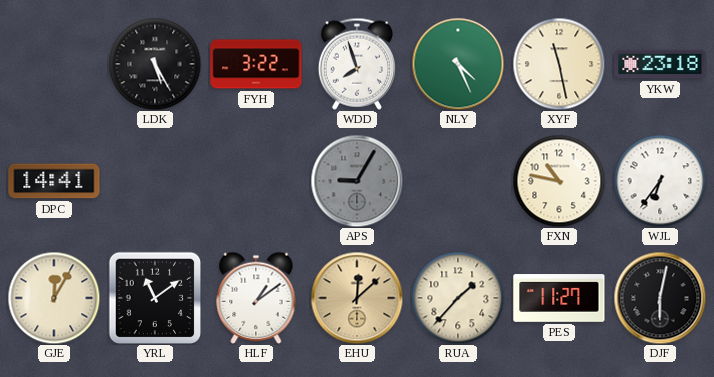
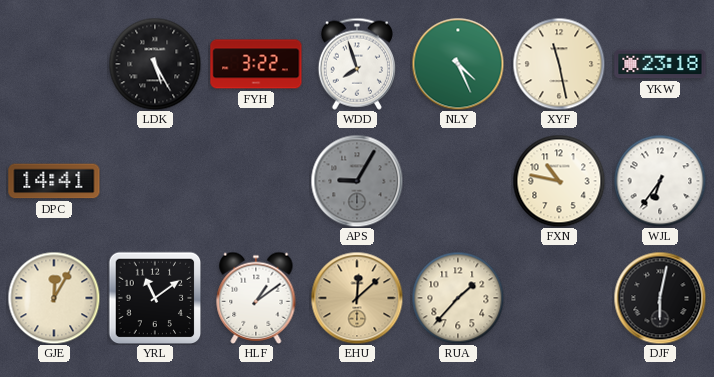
PES: 11:27 -> none
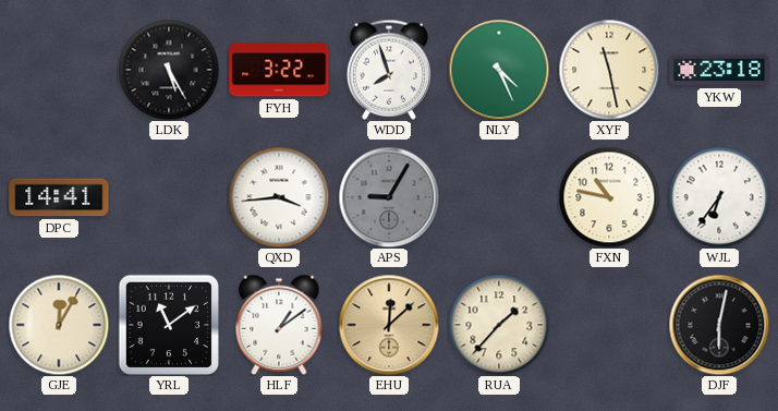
QXD: none -> 3:44
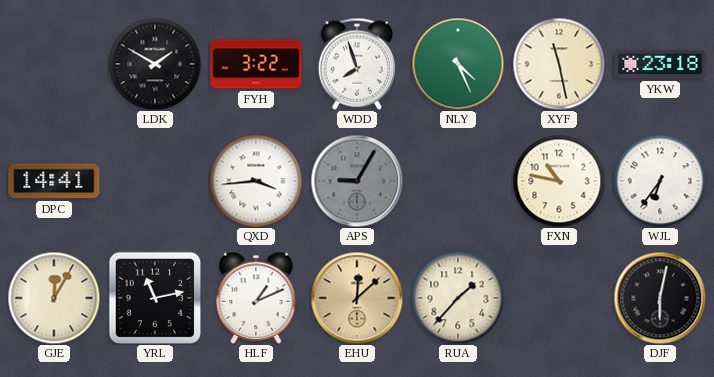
LDK: 5:25 -> 1:50
YRL: 11:09 -> 11:13
HLF: 1:09 -> 1:11
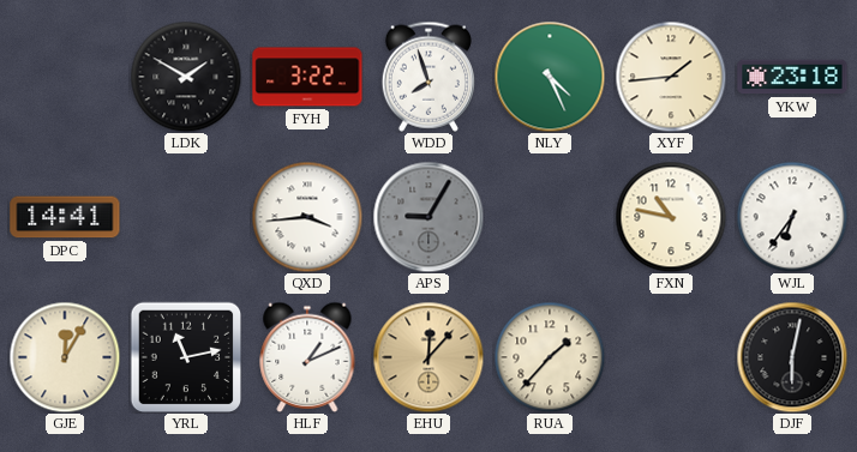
XYF: 11:28 -> 1:44
EHU: 12:08 -> 12:07
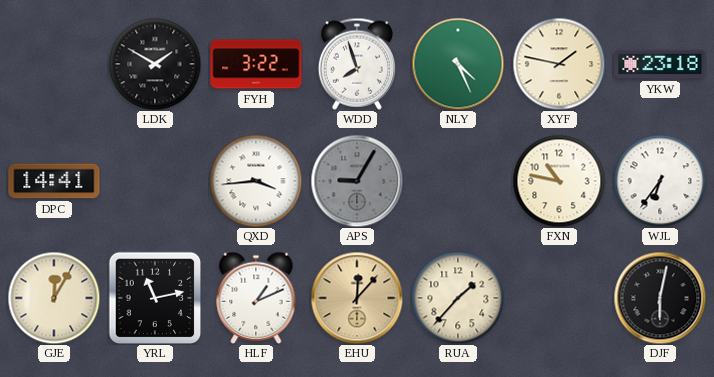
XYF: 1:44 -> 1:47
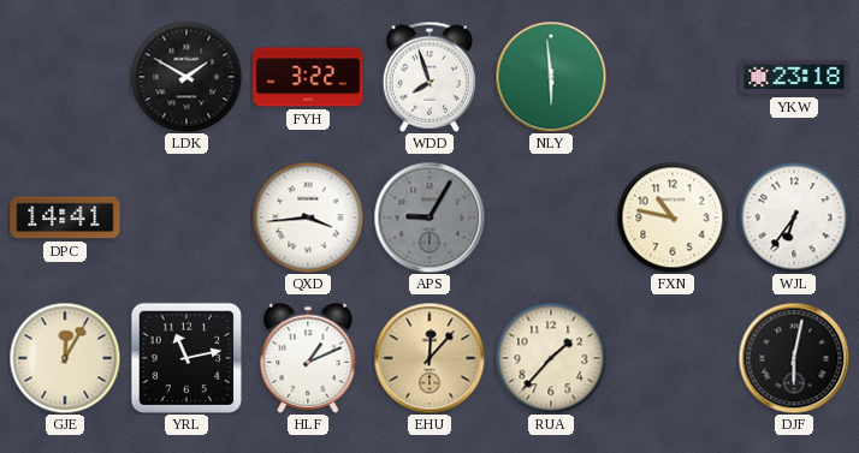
NLY: 4:26 -> 5:59
XYF: 1:47 -> none
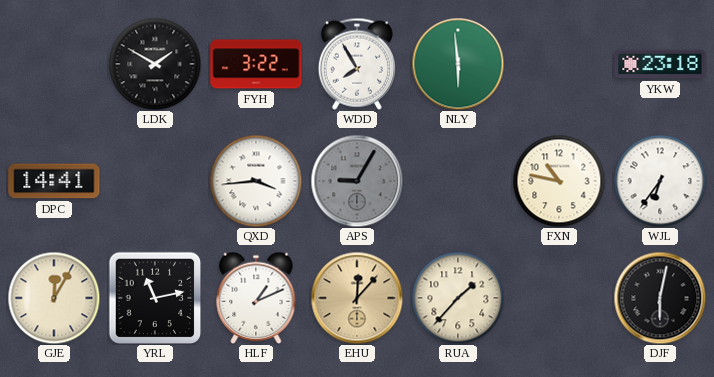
WDD: 7:57 -> 7:55
